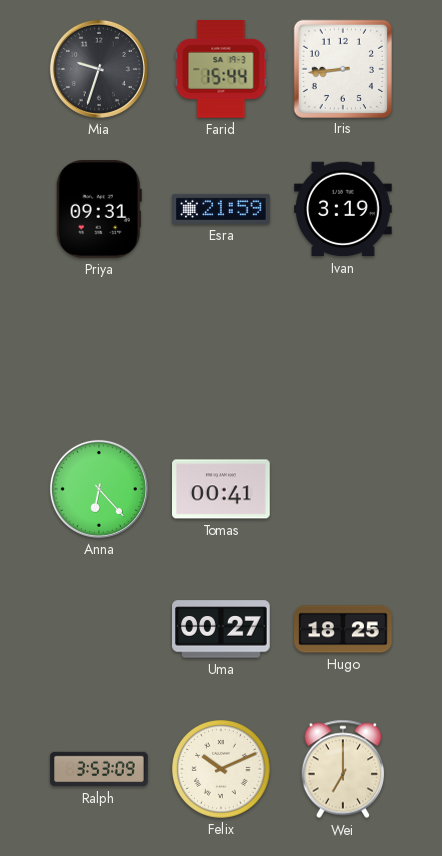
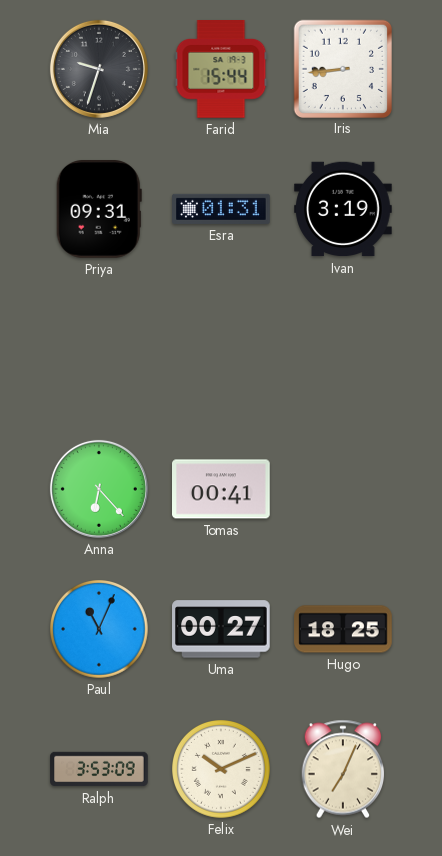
Esra: 21:59 -> 01:31
Paul: none -> 11:04
Wei: 7:00 -> 7:04
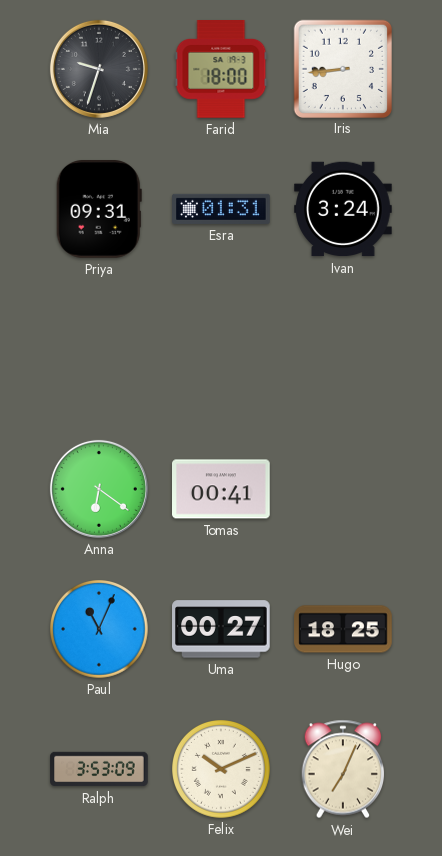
Farid: 15:44 -> 18:00
Ivan: 3:19 -> 3:24
Anna: 6:23 -> 6:21
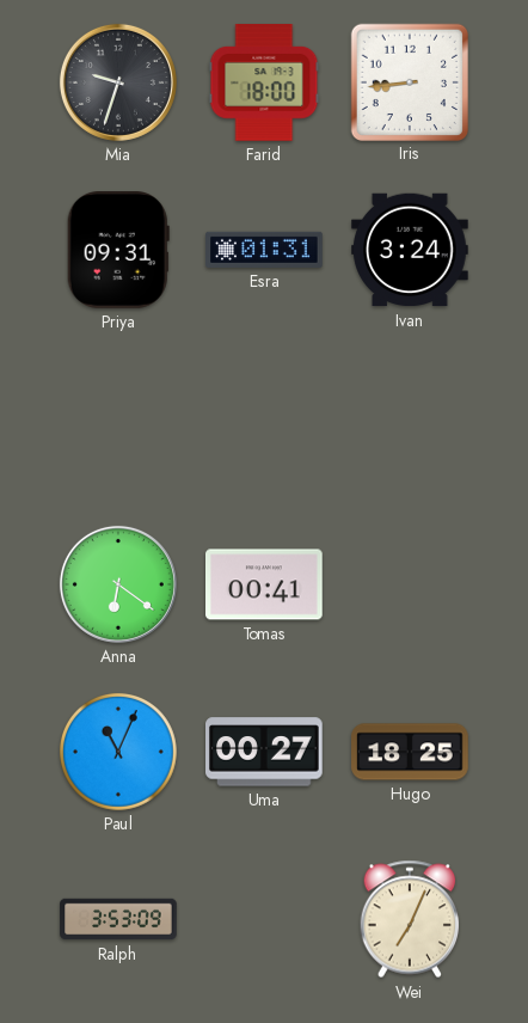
Felix: 10:11 -> none
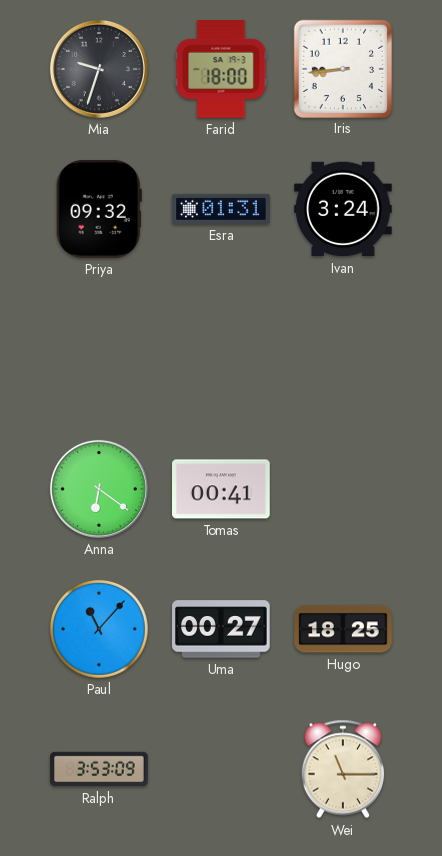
Priya: 09:31 -> 09:32
Paul: 11:04 -> 11:07
Wei: 7:04 -> 11:15
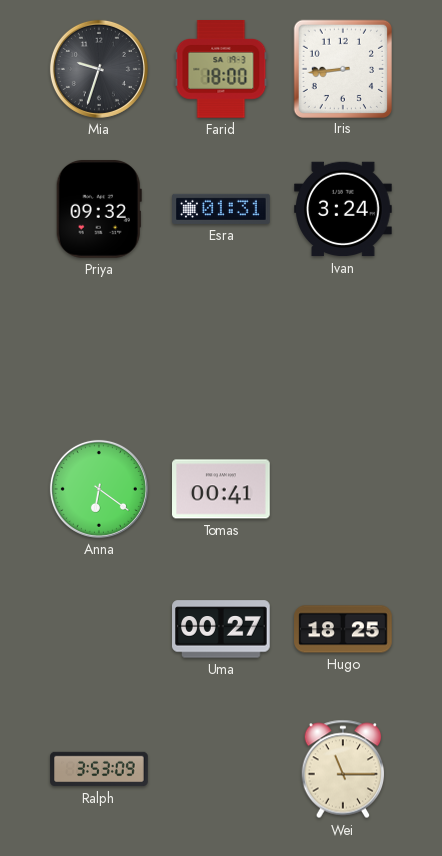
Paul: 11:07 -> none
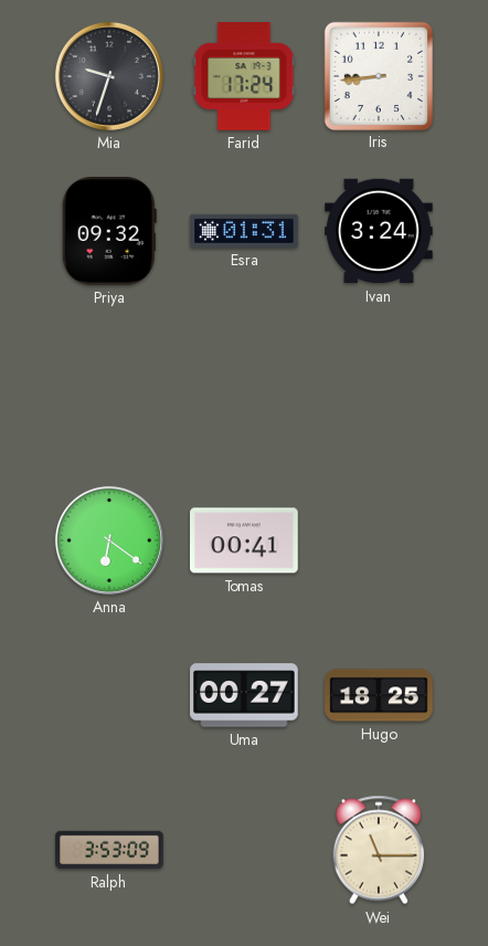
Farid: 18:00 -> 17:24
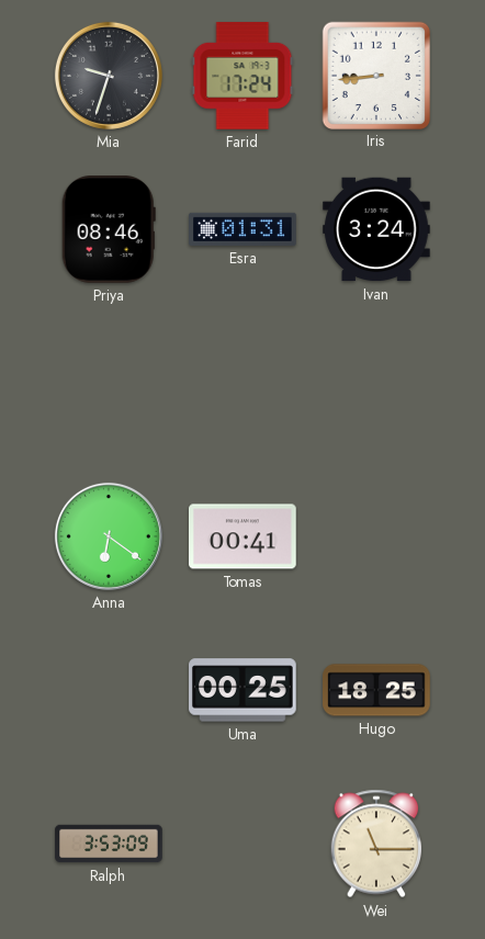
Priya: 09:32 -> 08:46
Uma: 00:27 -> 00:25
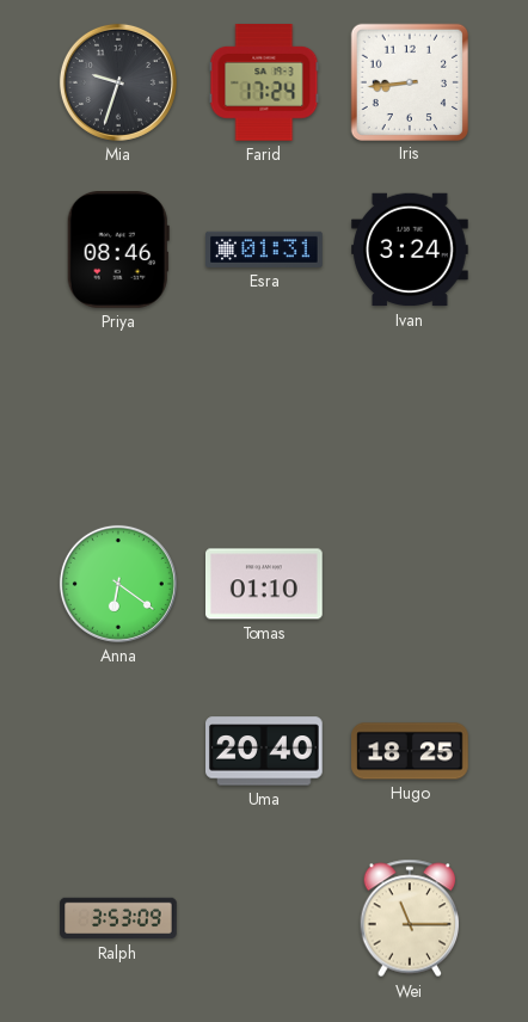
Tomas: 00:41 -> 01:10
Uma: 00:25 -> 20:40
